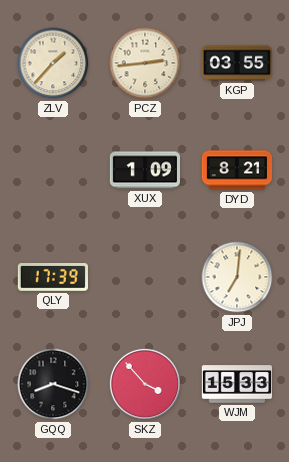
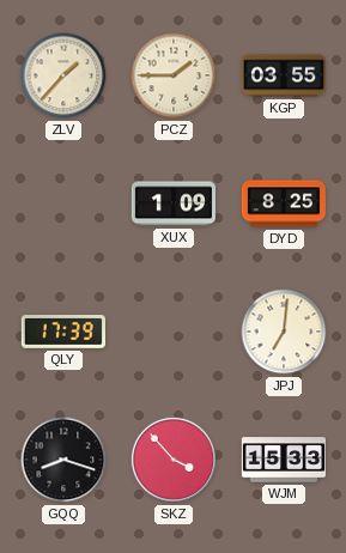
PCZ: 2:44 -> 1:45
DYD: 8:21 -> 8:25
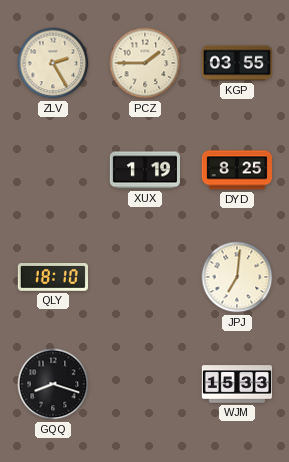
ZLV: 1:37 -> 2:25
XUX: 1:09 -> 1:19
QLY: 17:39 -> 18:10
SKZ: 3:53 -> none
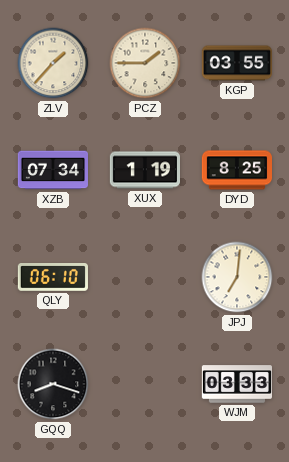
ZLV: 2:25 -> 1:37
XZB: none -> 07:34
QLY: 18:10 -> 06:10
WJM: 15:33 -> 03:33
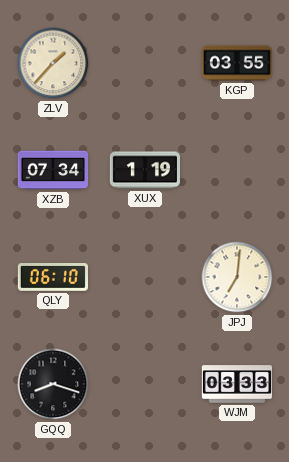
PCZ: 1:45 -> none
DYD: 8:25 -> none
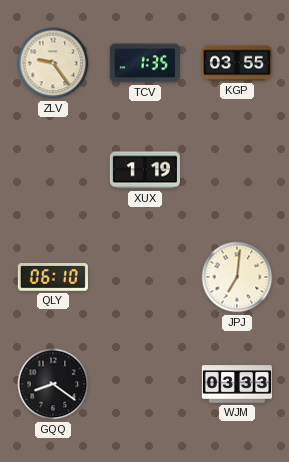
ZLV: 1:37 -> 9:24
TCV: none -> 1:35
XZB: 07:34 -> none
GQQ: 8:18 -> 8:21
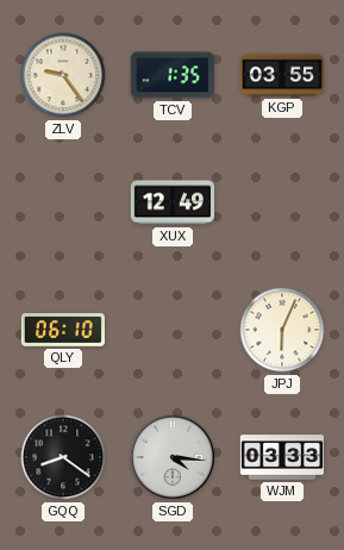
XUX: 1:19 -> 12:49
JPJ: 7:01 -> 6:04
SGD: none -> 4:16
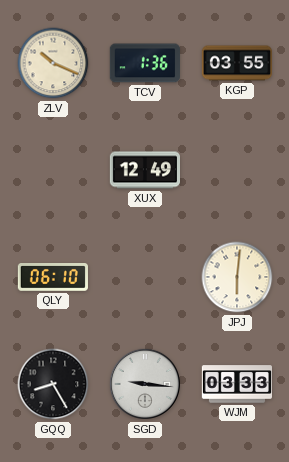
ZLV: 9:24 -> 10:19
TCV: 1:35 -> 1:36
JPJ: 6:04 -> 6:01
GQQ: 8:21 -> 8:25
SGD: 4:16 -> 9:16
